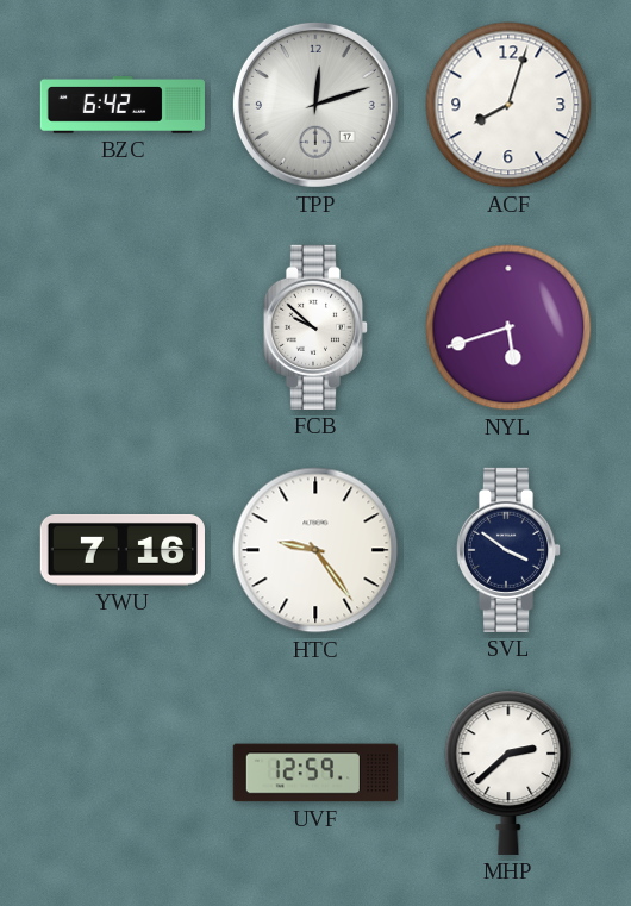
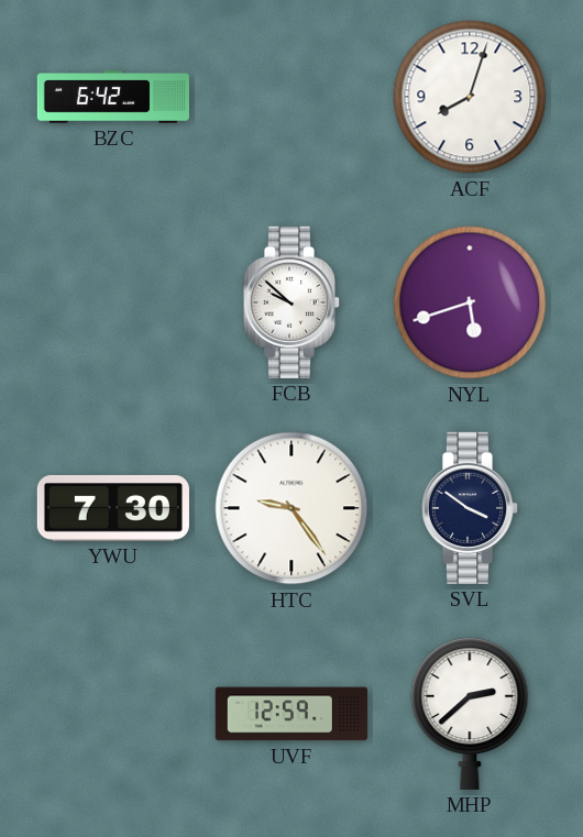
TPP: 12:12 -> none
YWU: 7:16 -> 7:30
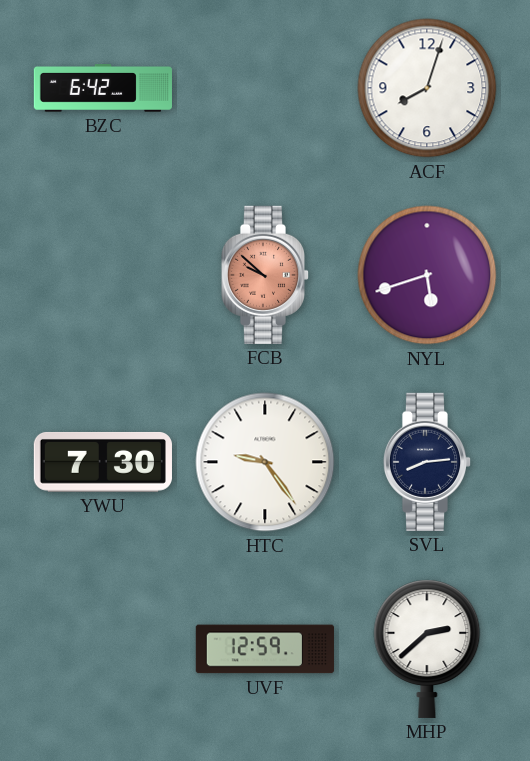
FCB dial: white -> salmon
SVL: 3:51 -> 8:14
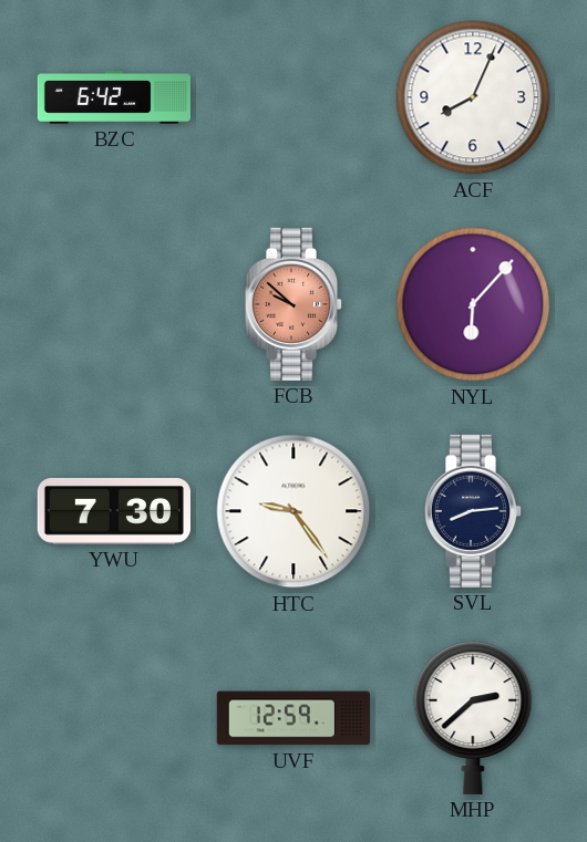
ACF: 8:03 -> 8:04
NYL: 5:42 -> 6:07
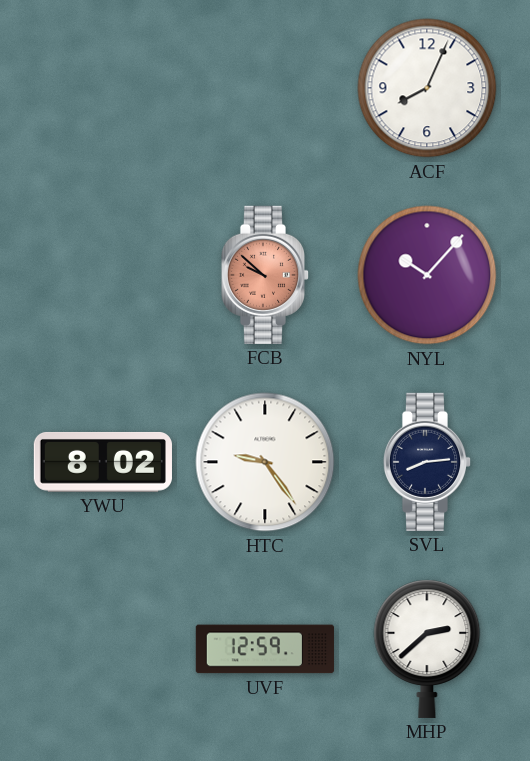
BZC: 6:42 -> none
NYL: 6:07 -> 10:07
YWU: 7:30 -> 8:02
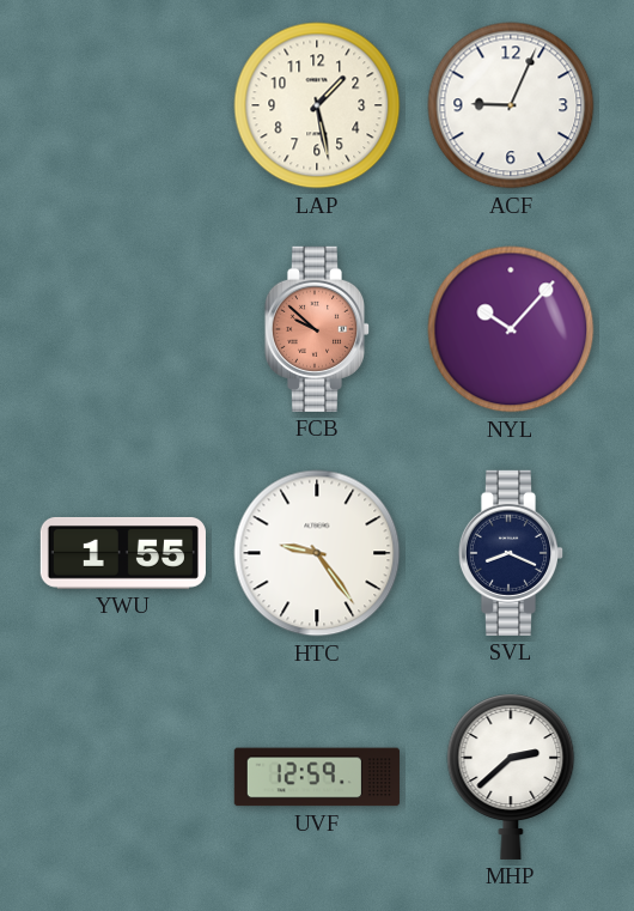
LAP: none -> 1:28
ACF: 8:04 -> 9:04
YWU: 8:02 -> 1:55
SVL: 8:14 -> 8:19
